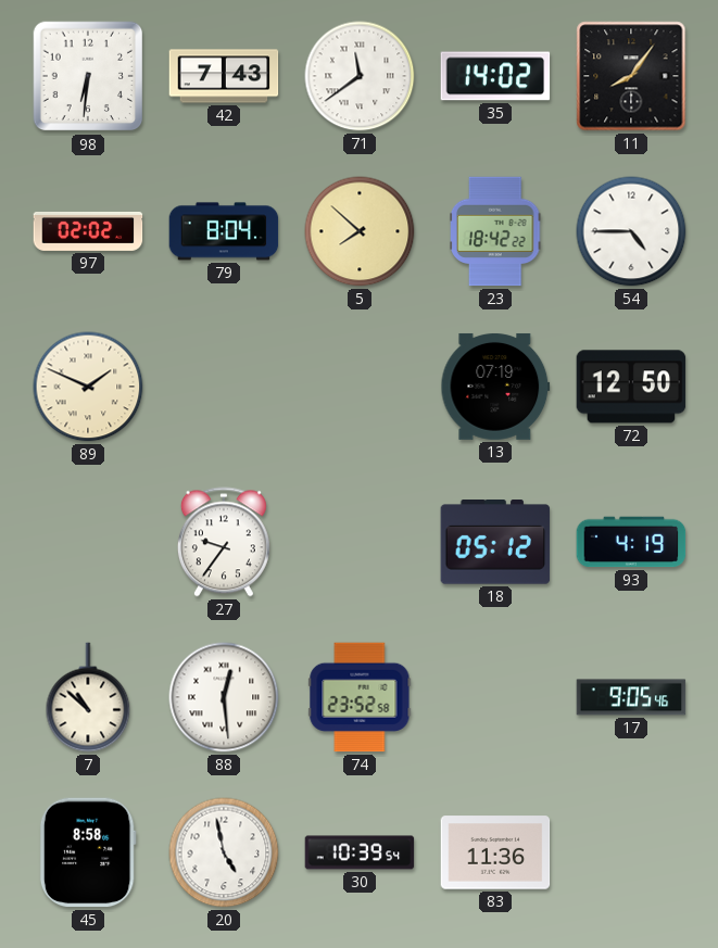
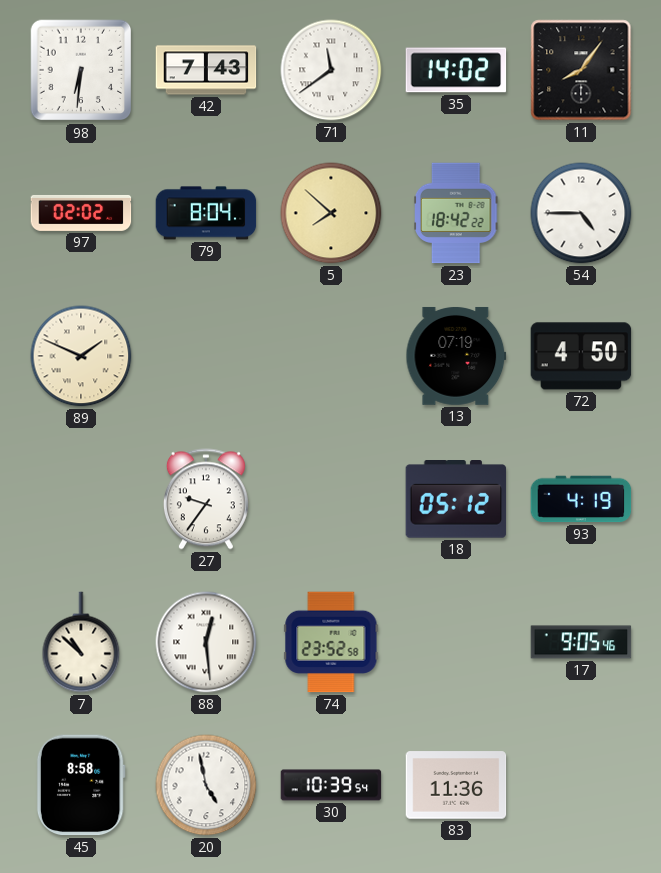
72: 12:50 -> 4:50
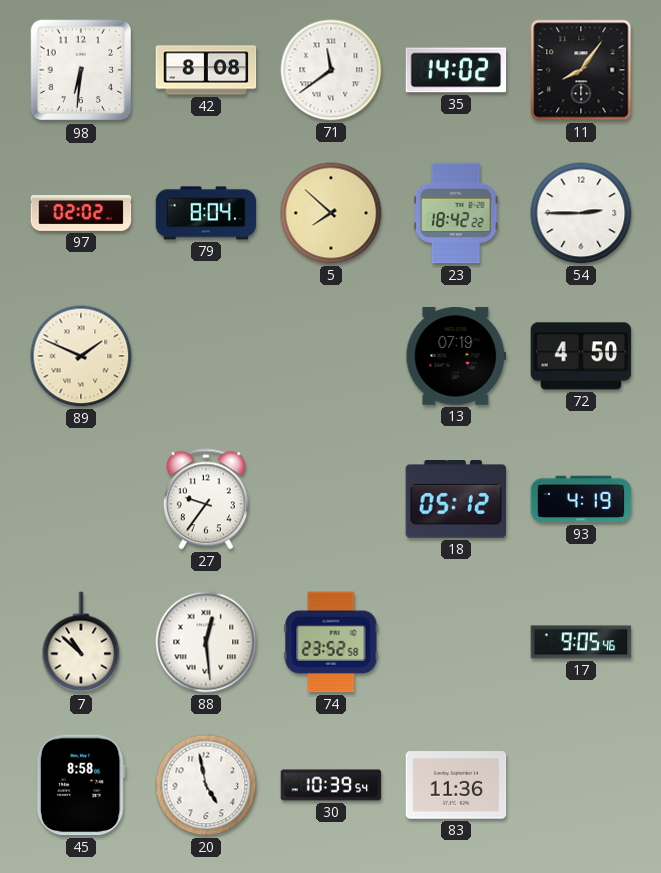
42: 7:43 -> 8:08
54: 4:45 -> 2:45
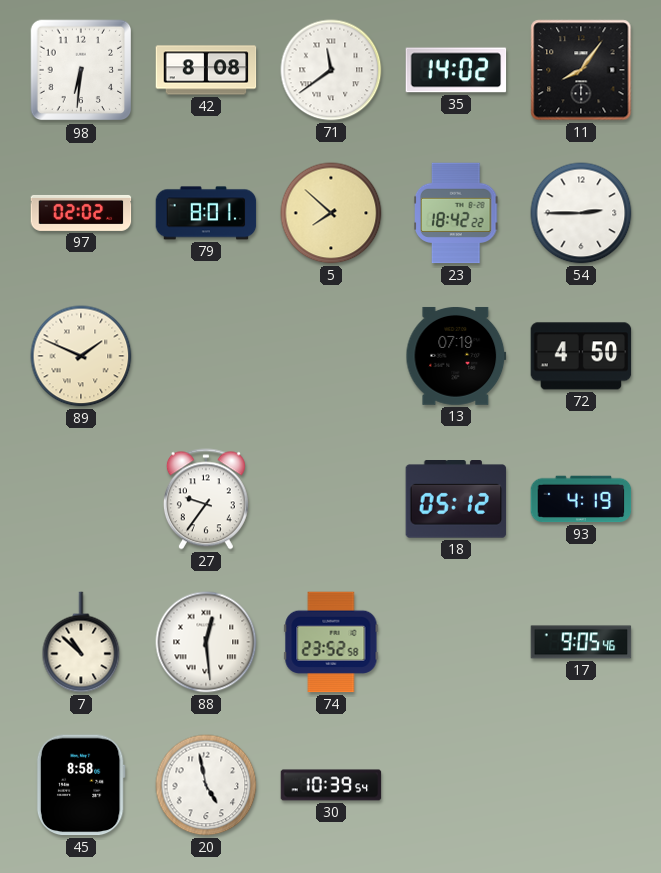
79: 8:04 -> 8:01
83: 11:36 -> none
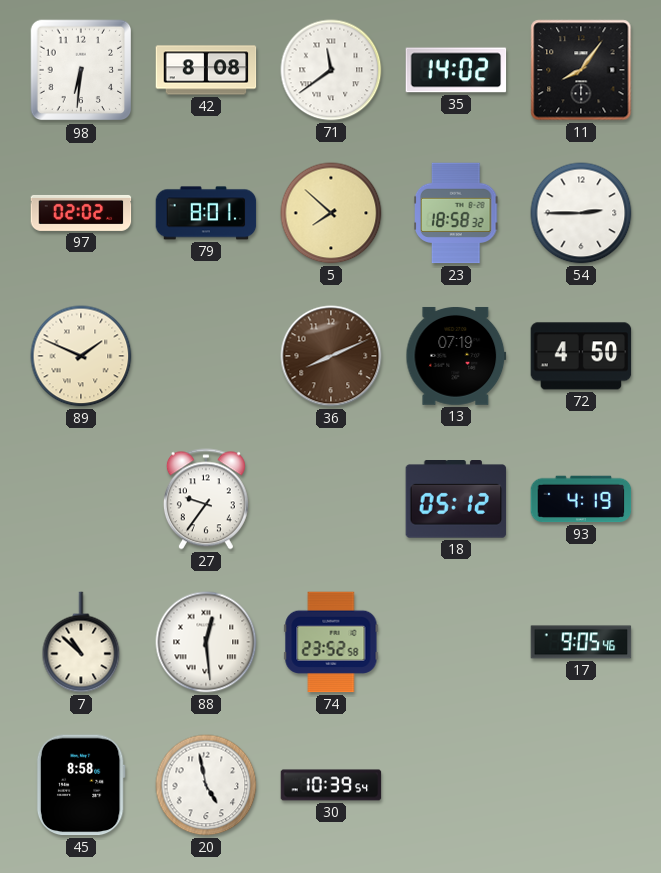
23: 18:42 -> 18:58
36: none -> 8:11
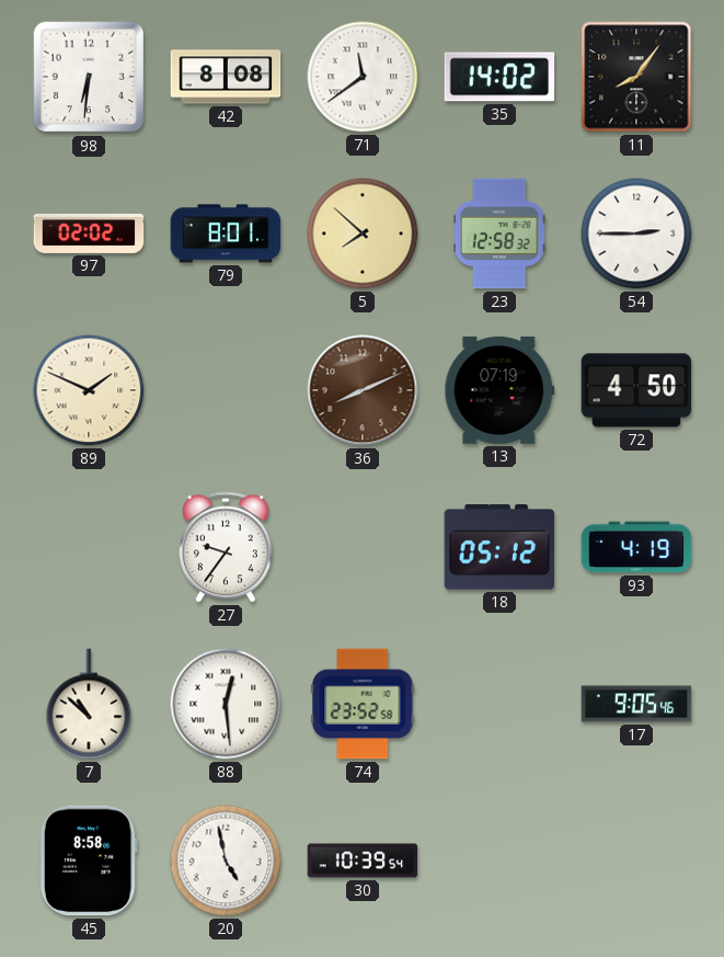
23: 18:58 -> 12:58
